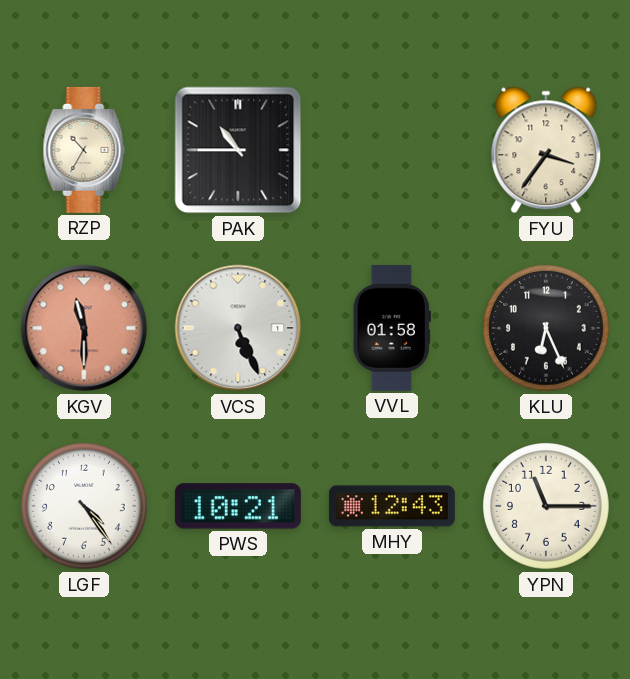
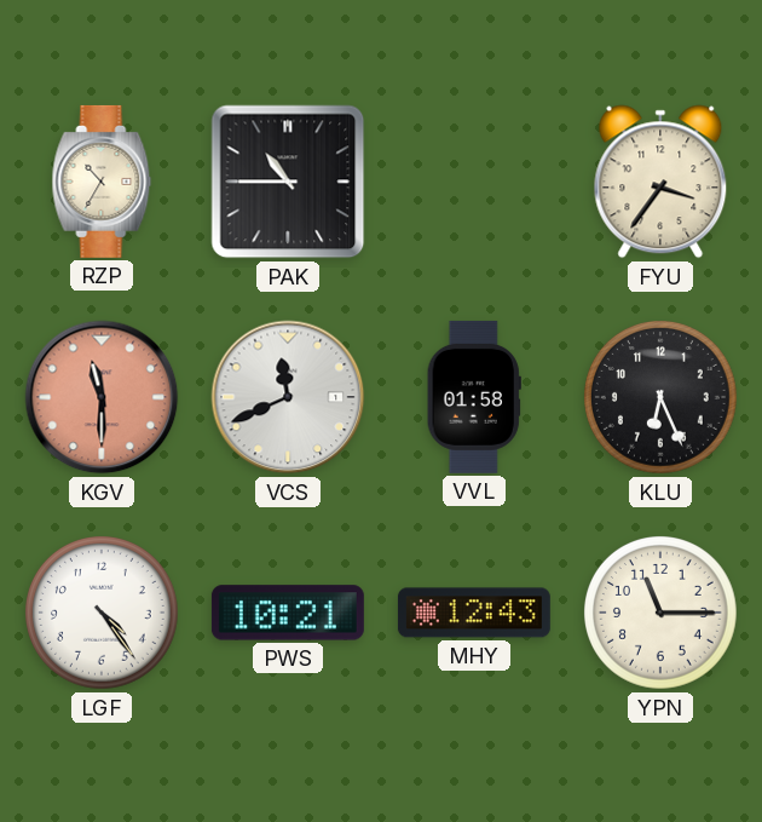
VCS: 5:26 -> 11:41
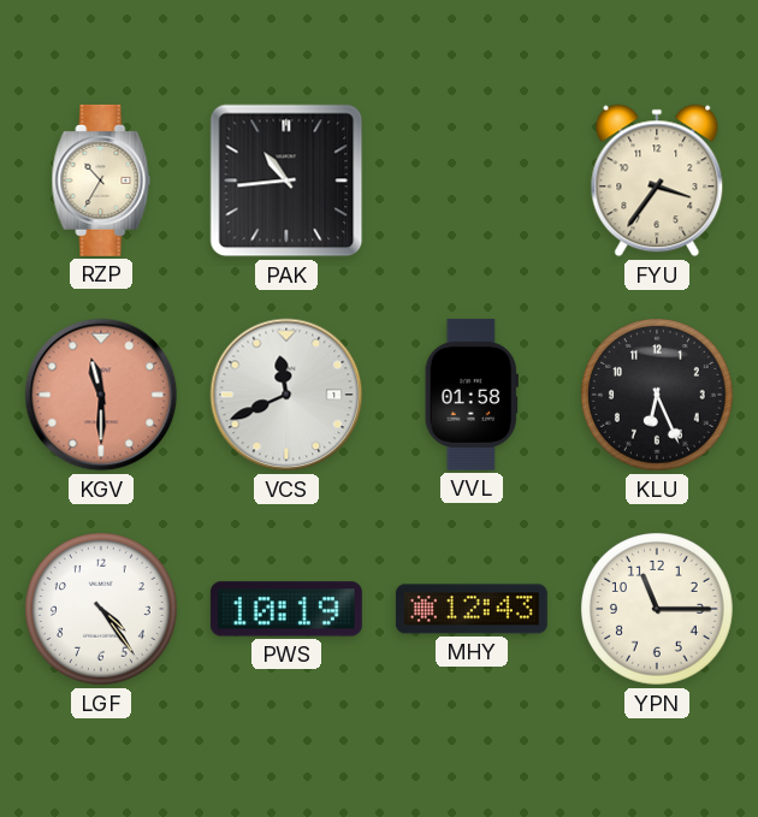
PAK: 10:45 -> 10:44
PWS: 10:21 -> 10:19
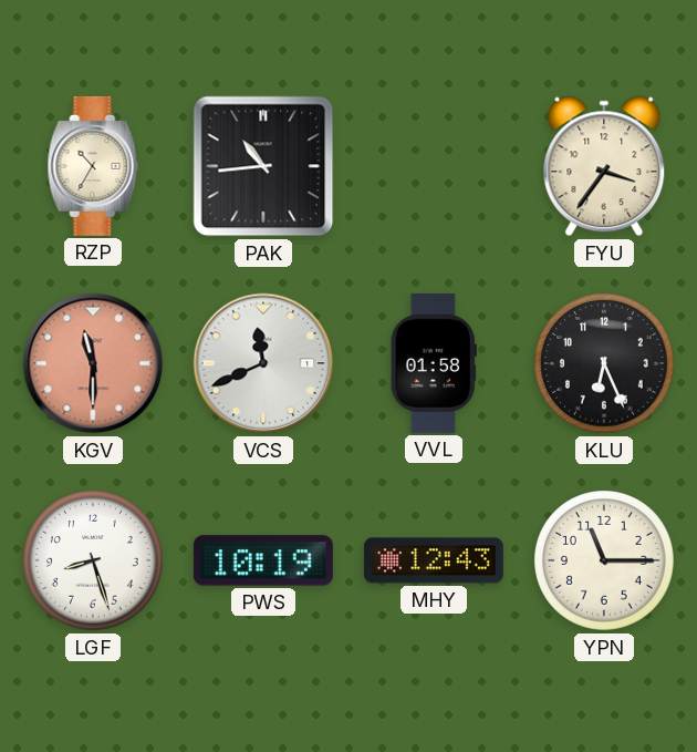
LGF: 4:24 -> 8:27
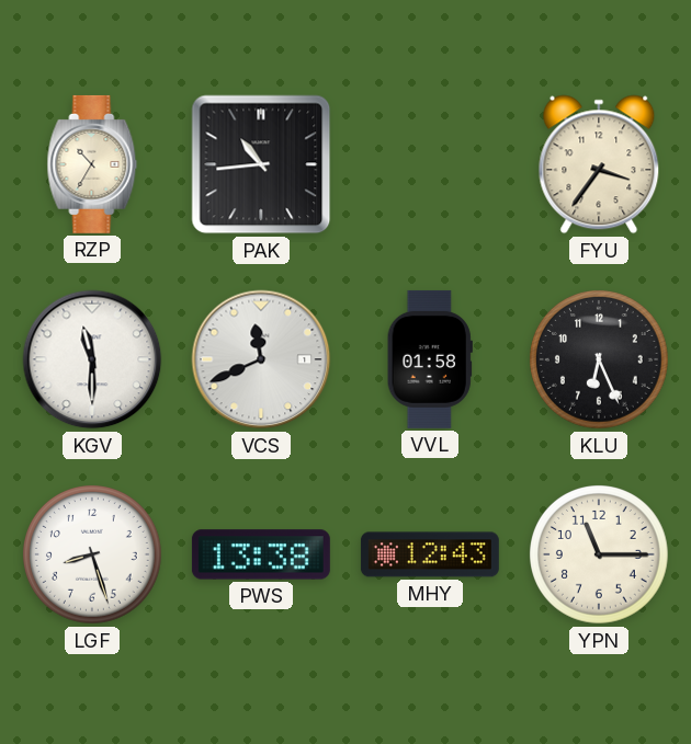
KGV dial: salmon -> white
PWS: 10:19 -> 13:38
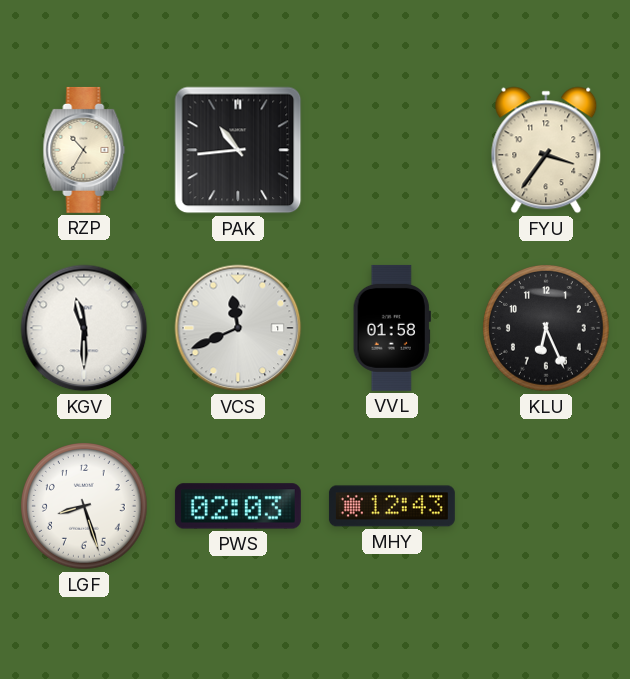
PWS: 13:38 -> 02:03
YPN: 11:15 -> none
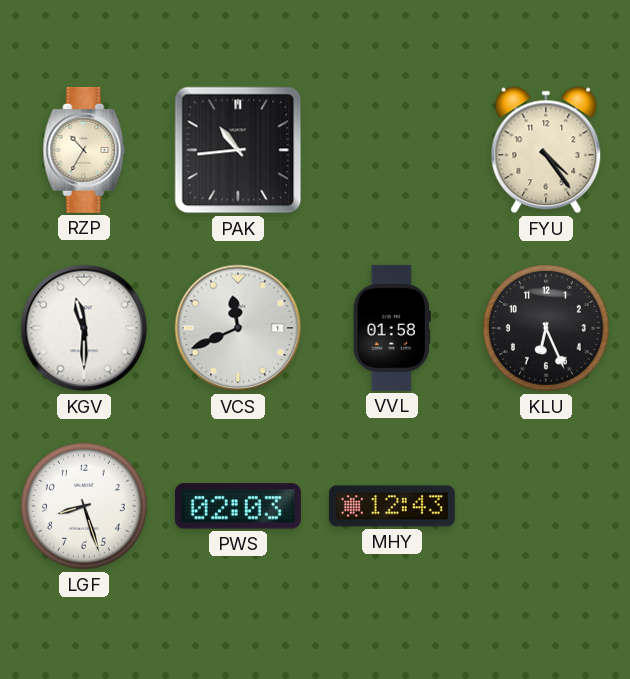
FYU: 3:36 -> 4:24
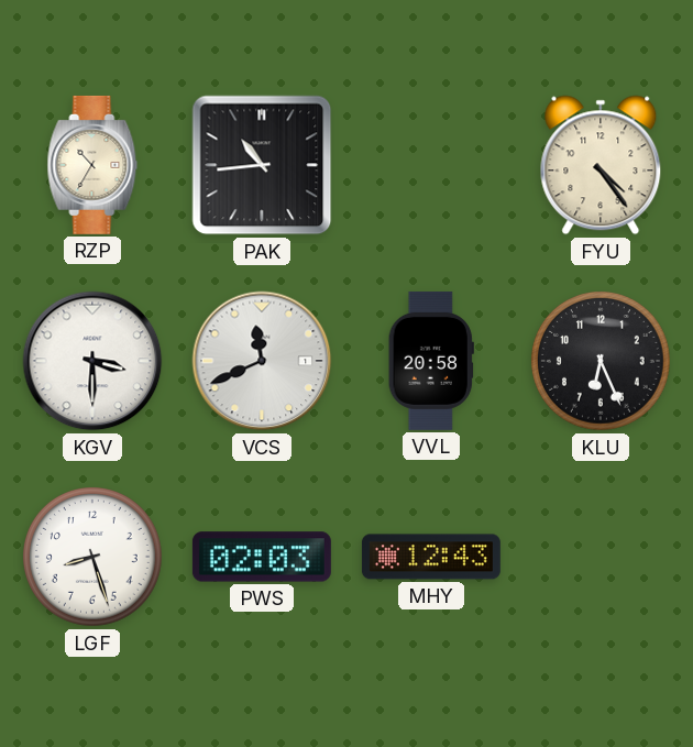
KGV: 11:30 -> 3:30
VVL: 01:58 -> 20:58
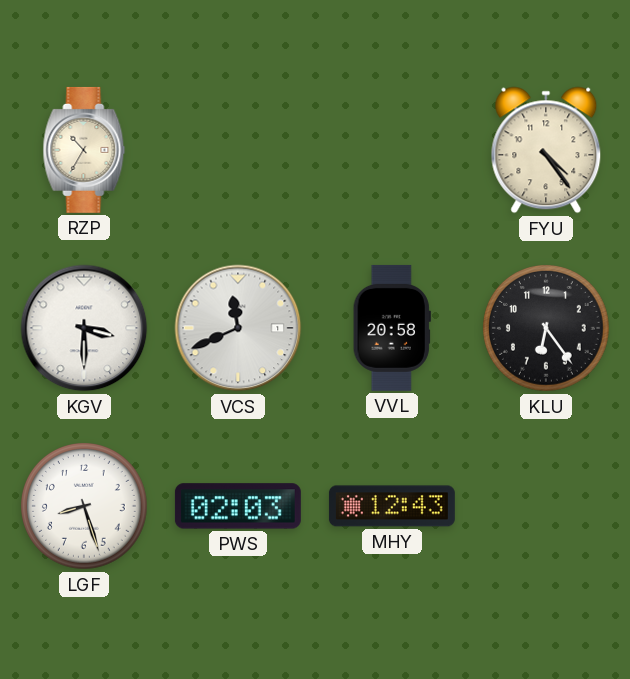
PAK: 10:44 -> none
KLU: 6:26 -> 6:24
